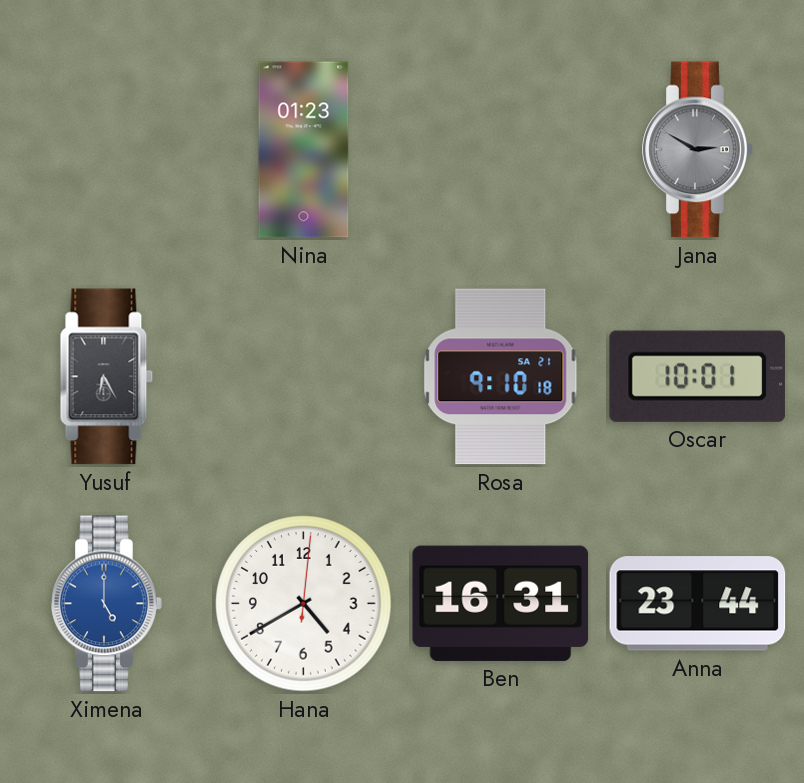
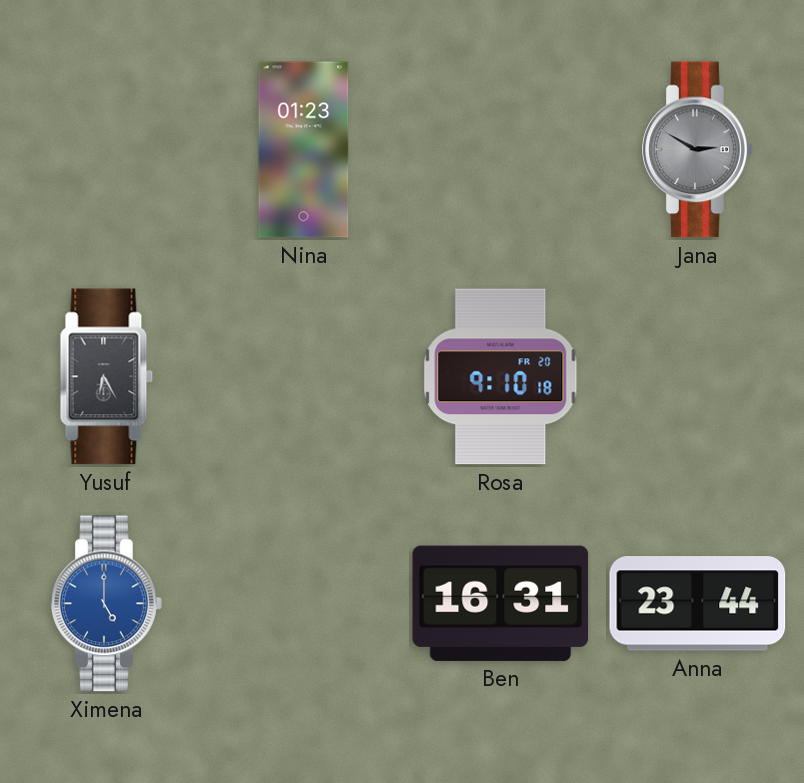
Rosa date: SA 21 -> FR 20
Oscar: 10:01 -> none
Hana: 4:40 -> none
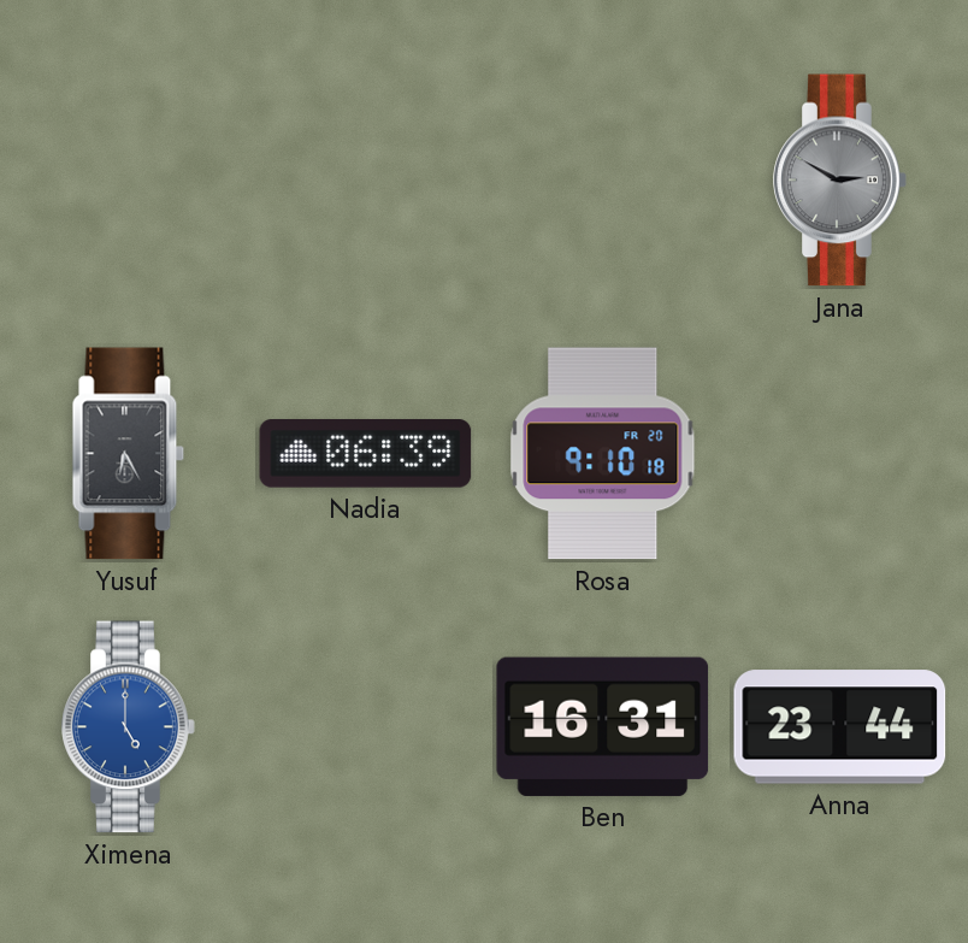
Nina: 01:23 -> none
Nadia: none -> 06:39
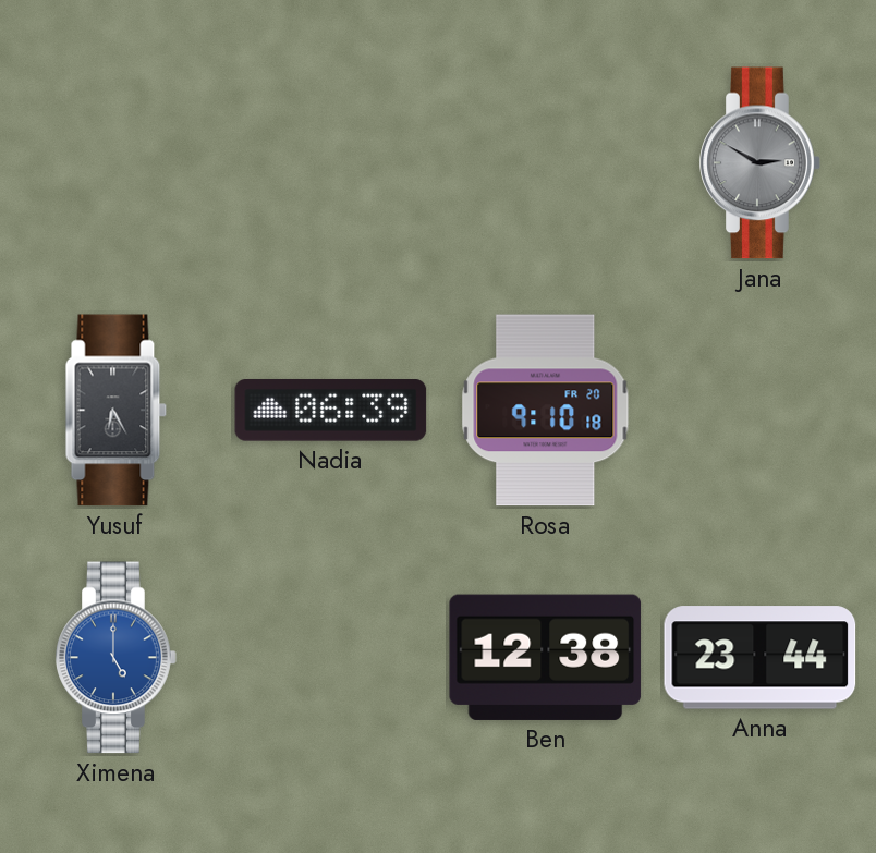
Ben: 16:31 -> 12:38
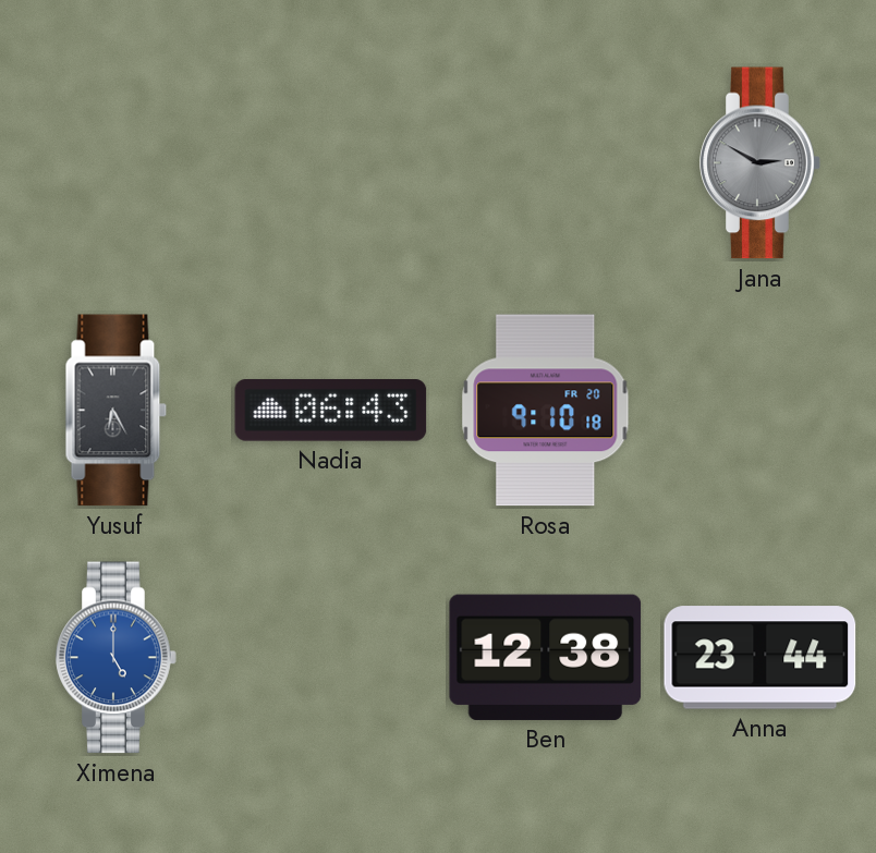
Nadia: 06:39 -> 06:43
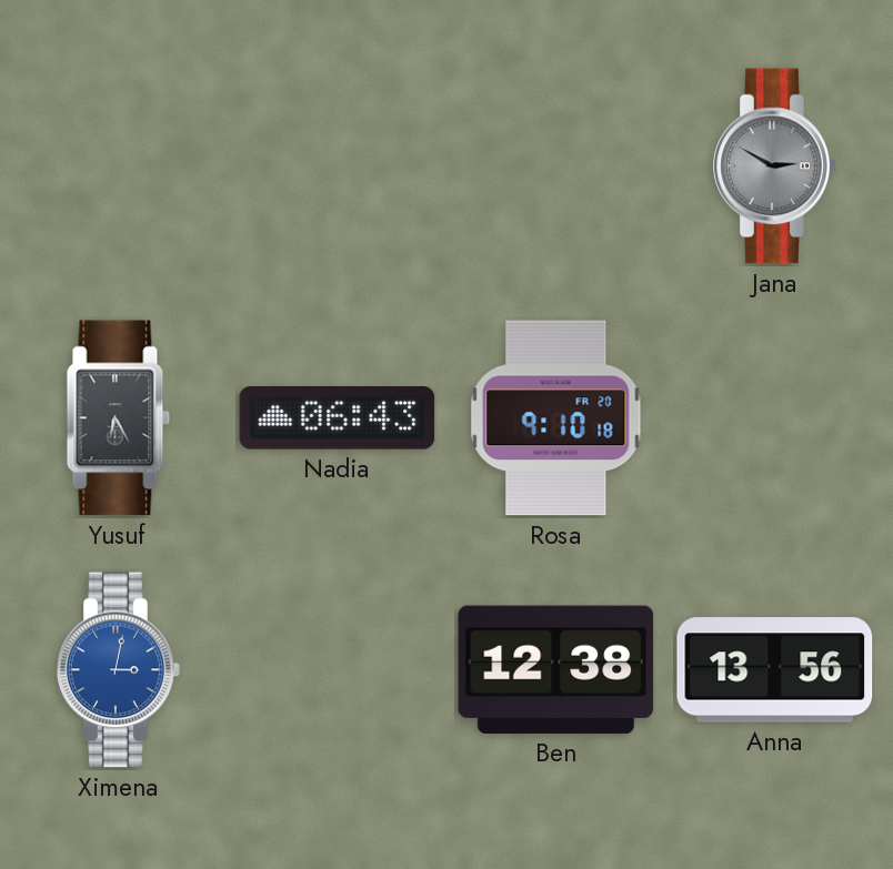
Ximena: 5:00 -> 3:02
Anna: 23:44 -> 13:56
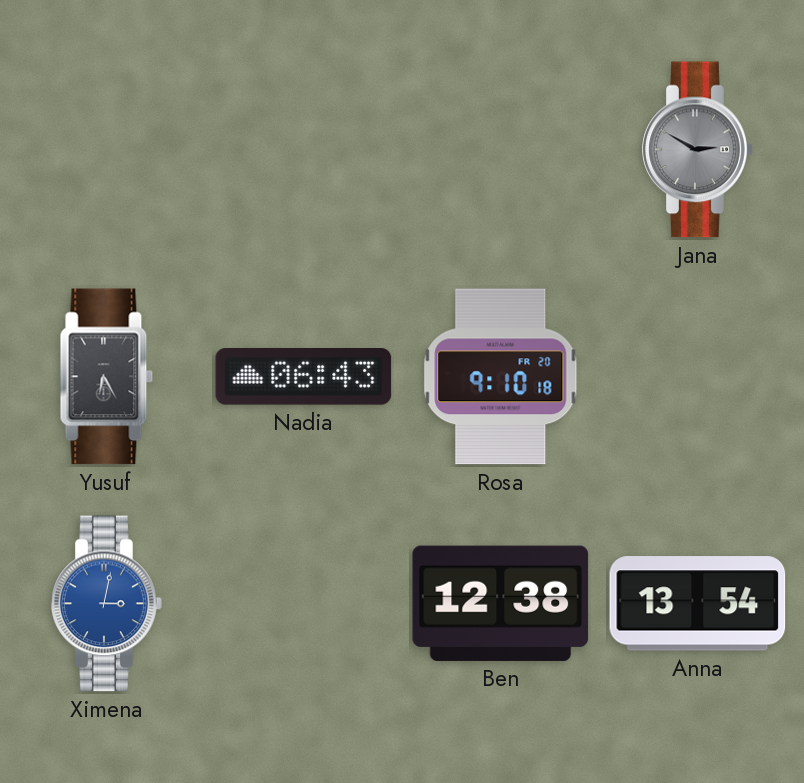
Anna: 13:56 -> 13:54
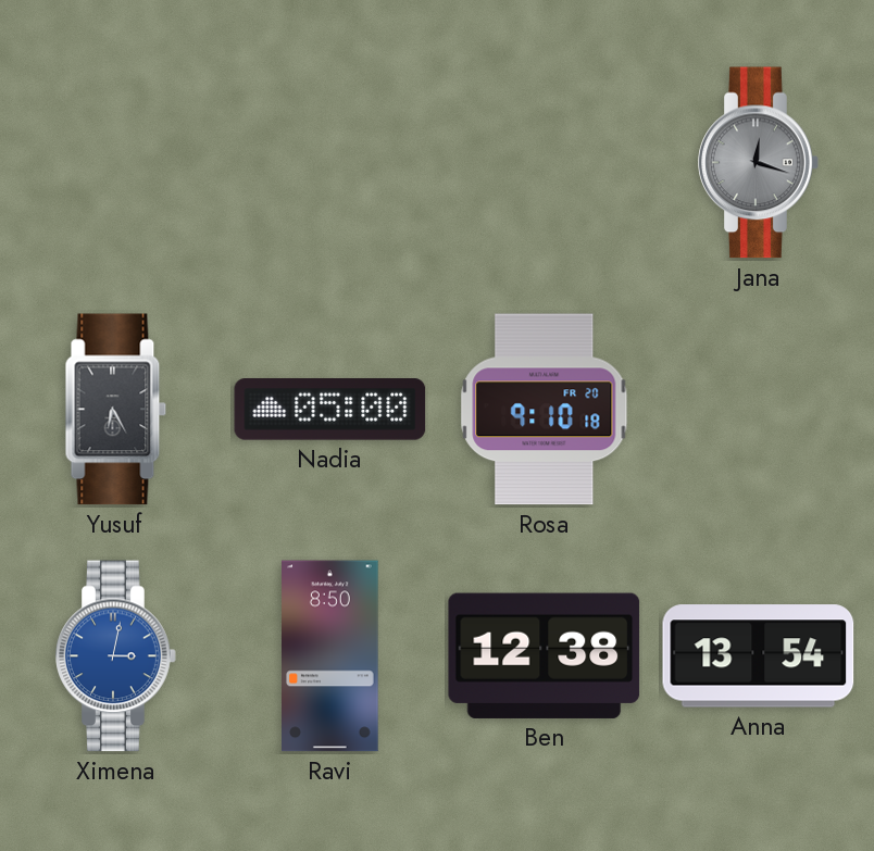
Jana: 2:50 -> 12:18
Nadia: 06:43 -> 05:00
Ravi: none -> 8:50
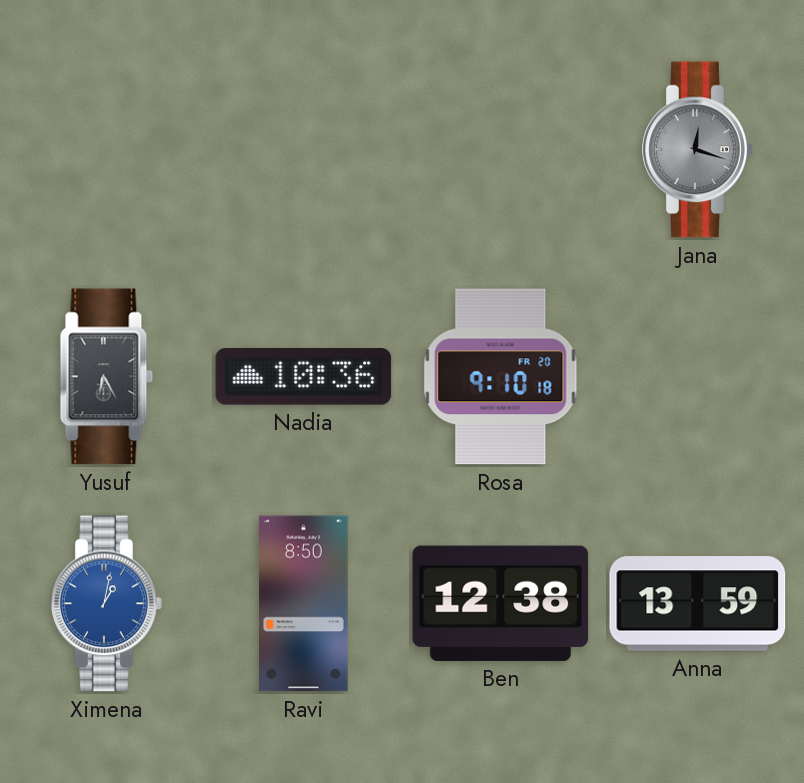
Nadia: 05:00 -> 10:36
Ximena: 3:02 -> 1:02
Anna: 13:54 -> 13:59
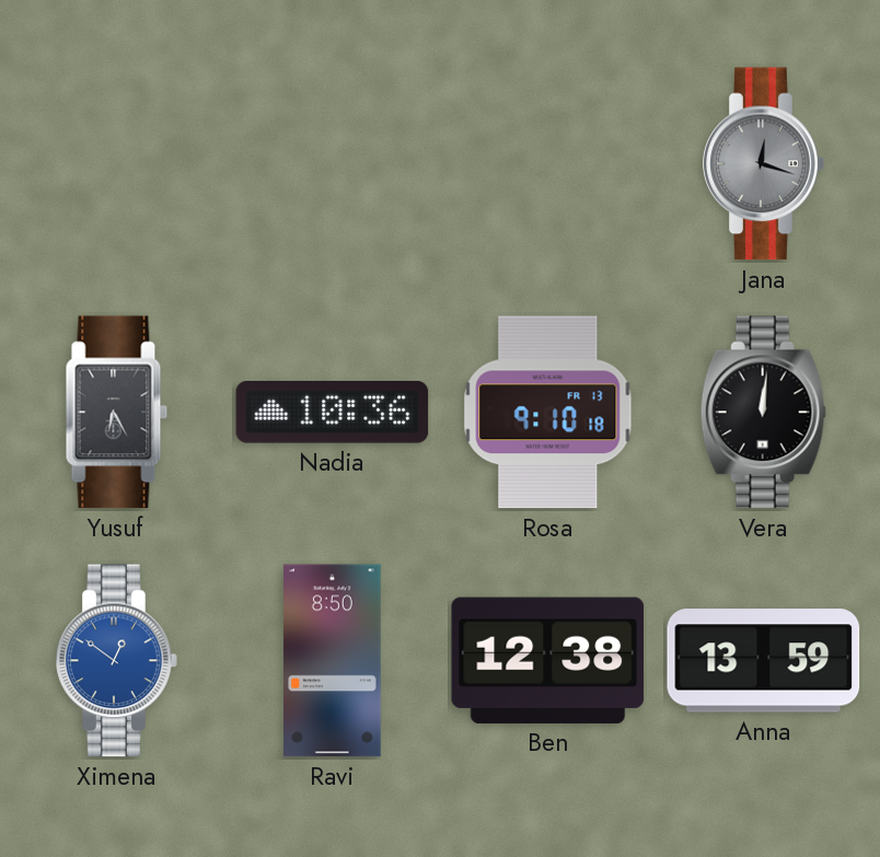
Rosa date: FR 20 -> FR 13
Vera: none -> 12:01
Ximena: 1:02 -> 12:51
